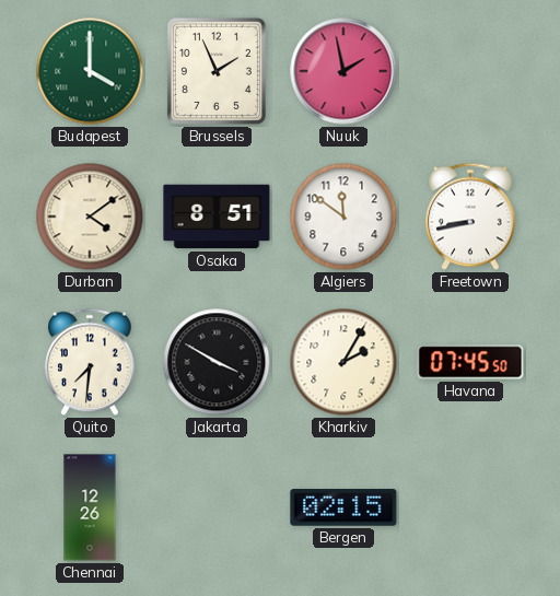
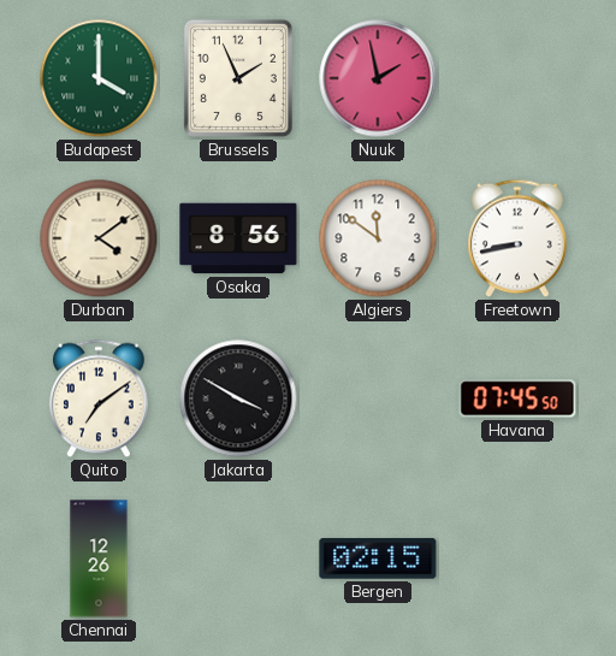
Osaka: 8:51 -> 8:56
Quito: 7:31 -> 7:09
Kharkiv: 2:05 -> none
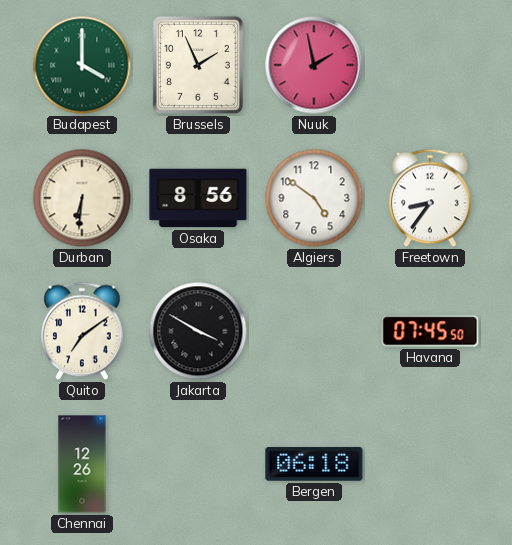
Durban: 4:09 -> 6:31
Algiers: 11:51 -> 4:51
Freetown: 8:43 -> 8:36
Bergen: 02:15 -> 06:18
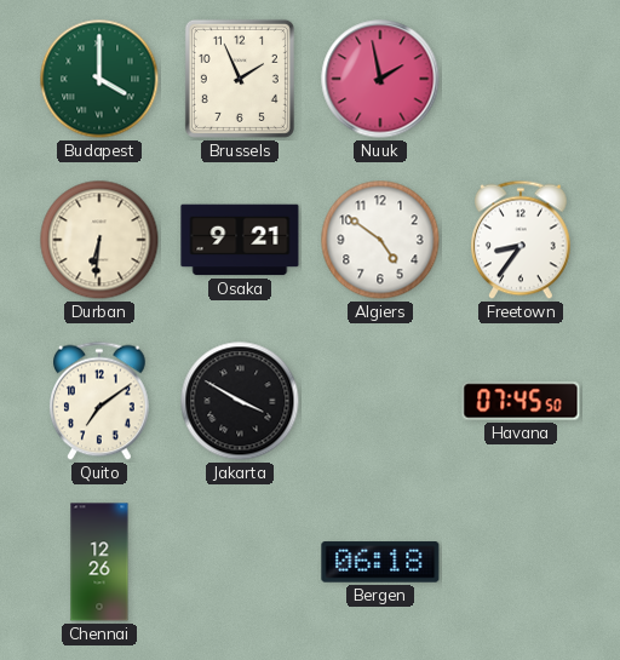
Osaka: 8:56 -> 9:21
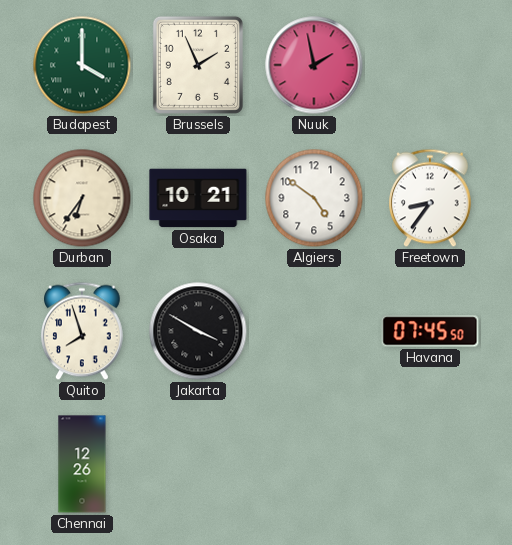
Durban: 6:31 -> 6:36
Osaka: 9:21 -> 10:21
Quito: 7:09 -> 7:57
Bergen: 06:18 -> none
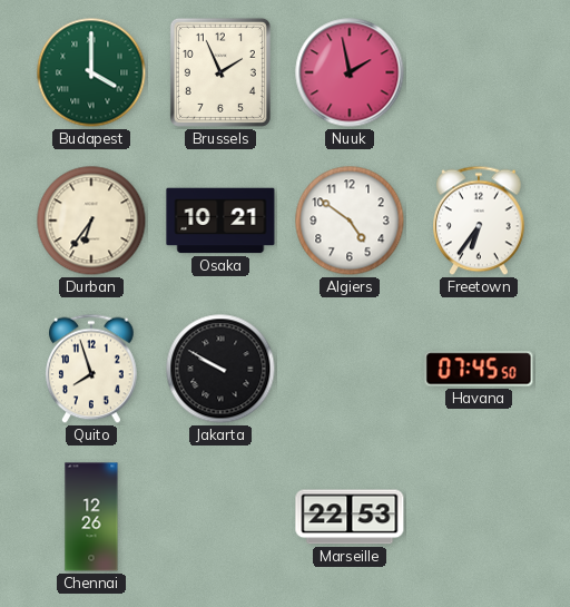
Freetown: 8:36 -> 6:36
Jakarta: 3:50 -> 9:50
Marseille: none -> 22:53
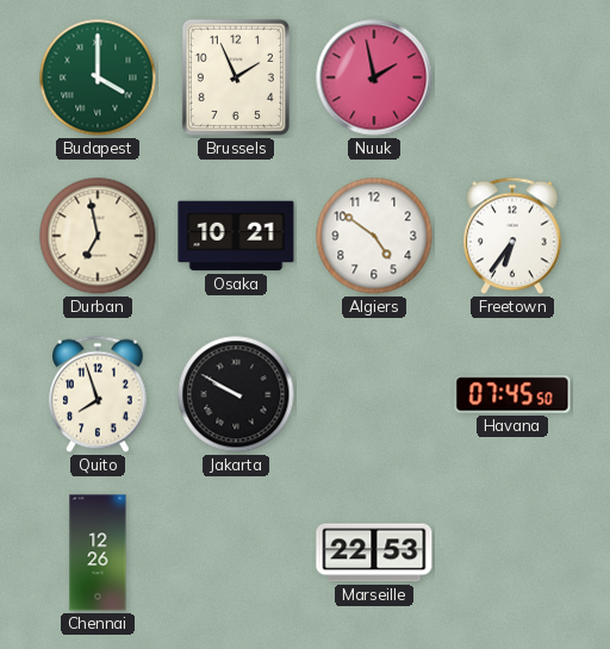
Durban: 6:36 -> 6:58
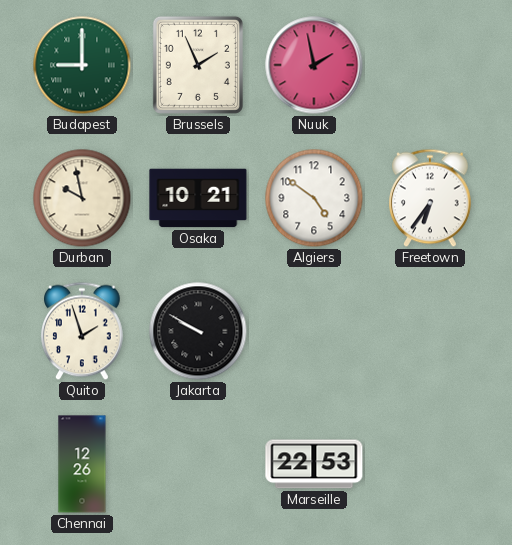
Budapest: 4:00 -> 9:00
Durban: 6:58 -> 9:58
Quito: 7:57 -> 1:57
Havana: 07:45 -> none
